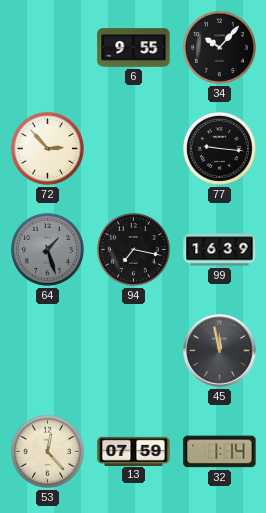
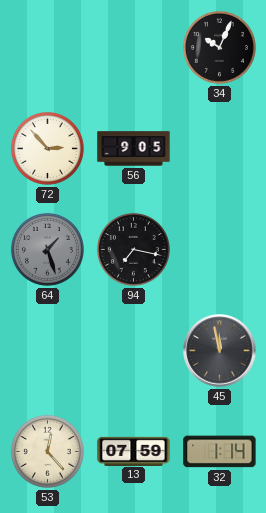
6: 9:55 -> none
34: 10:07 -> 10:04
56: none -> 9:05
77: 9:16 -> none
99: 16:39 -> none
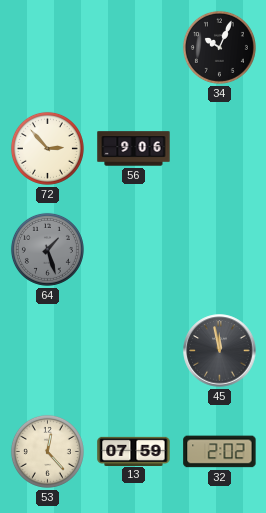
56: 9:05 -> 9:06
94: 7:17 -> none
32: 1:14 -> 2:02
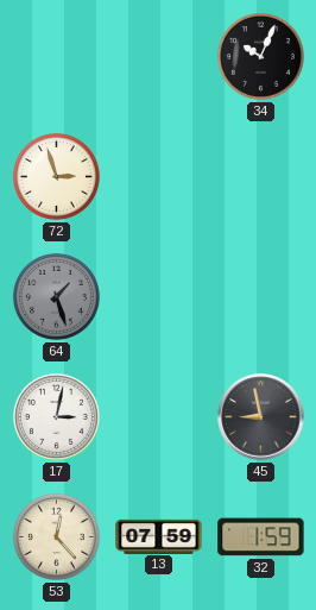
72: 2:53 -> 2:57
56: 9:06 -> none
17: none -> 3:02
45: 11:58 -> 8:58
32: 2:02 -> 1:59
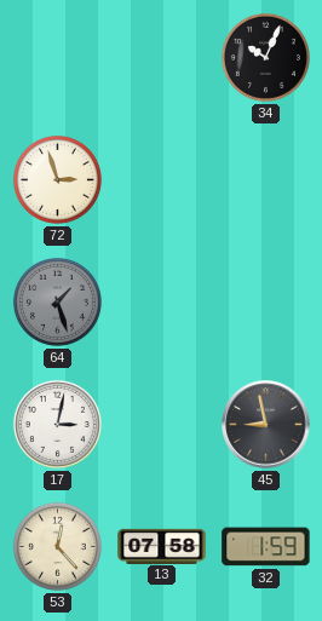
13: 07:59 -> 07:58
